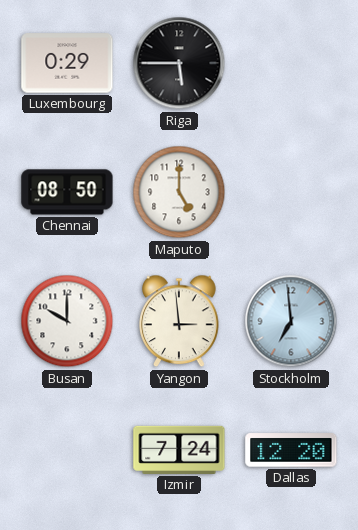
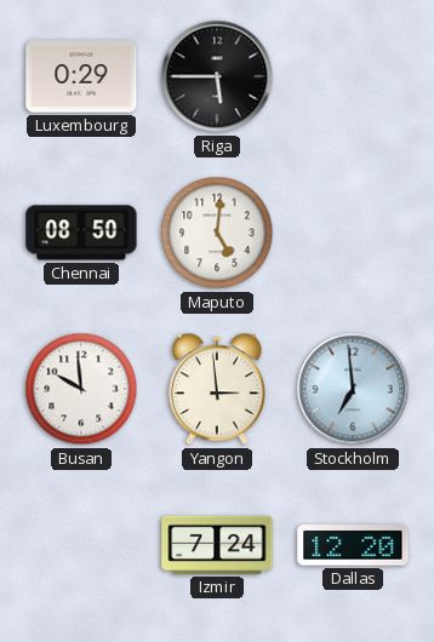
Maputo: 5:00 -> 5:01
Busan: 10:00 -> 9:59
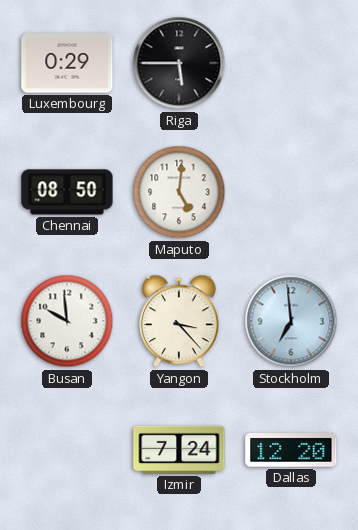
Yangon: 2:59 -> 3:23
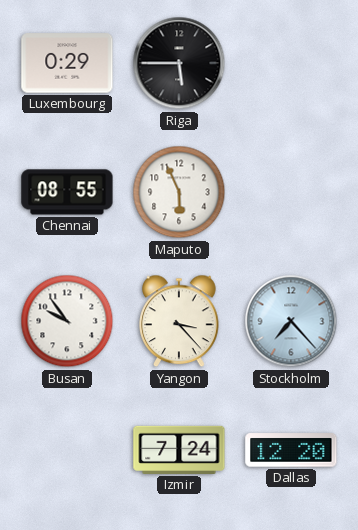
Chennai: 08:50 -> 08:55
Maputo: 5:01 -> 5:56
Busan: 9:59 -> 9:54
Stockholm: 6:59 -> 7:23
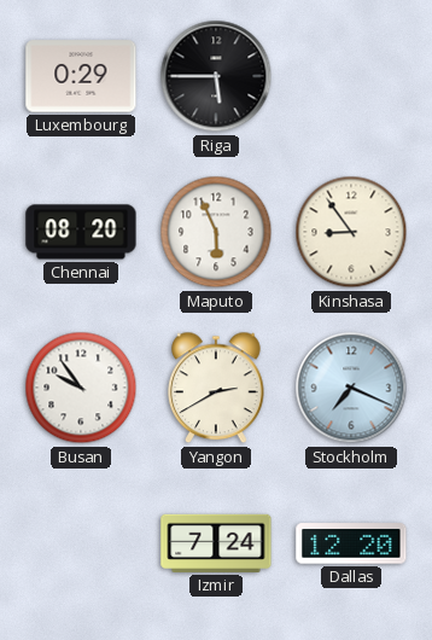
Chennai: 08:55 -> 08:20
Kinshasa: none -> 8:54
Yangon: 3:23 -> 2:40
Stockholm: 7:23 -> 7:19
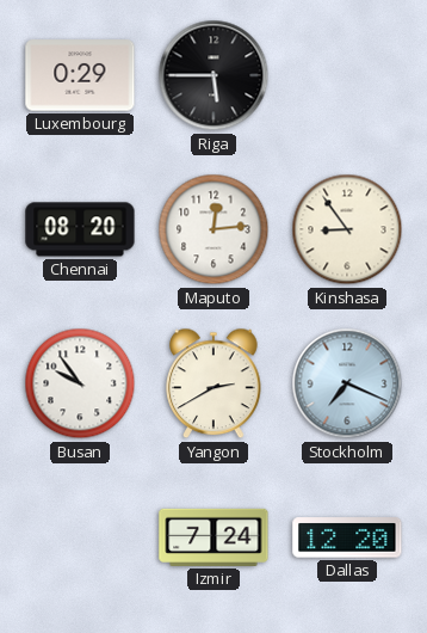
Maputo: 5:56 -> 12:14
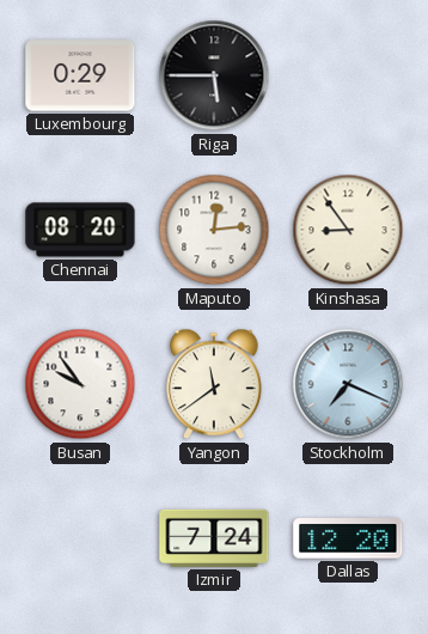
Yangon: 2:40 -> 11:39
